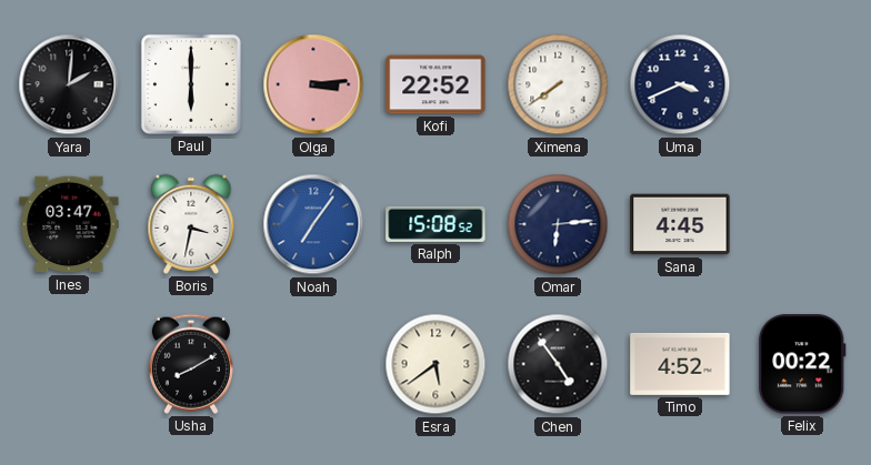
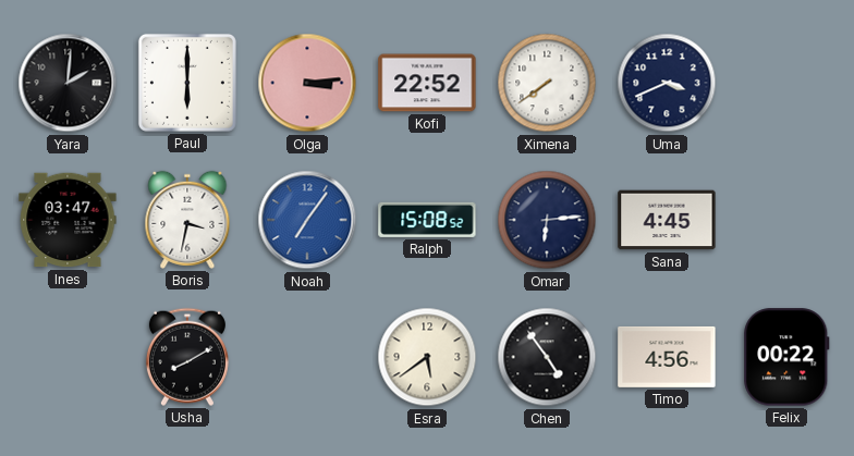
Timo: 4:52 -> 4:56
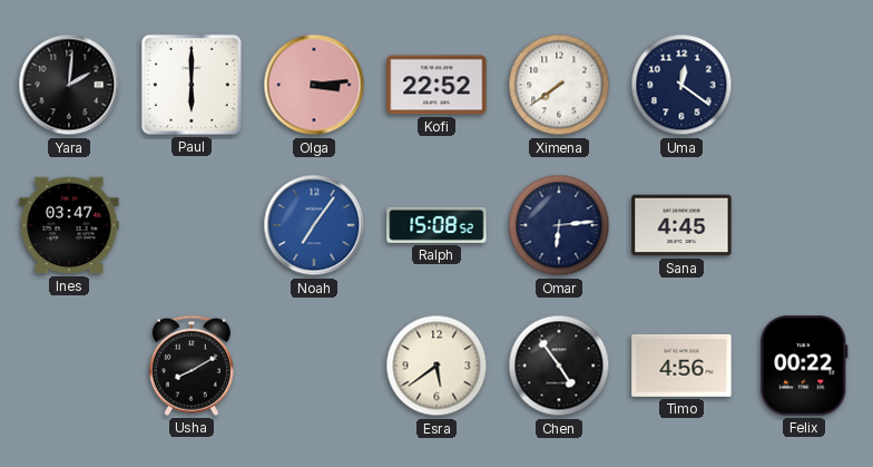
Uma: 3:41 -> 12:21
Boris: 3:32 -> none
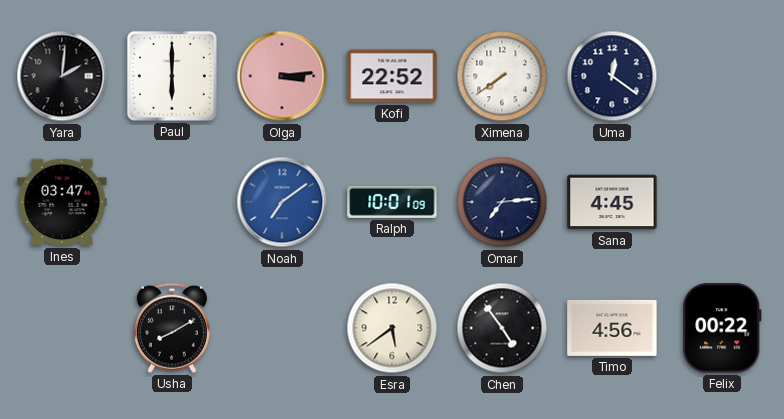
Noah: 7:06 -> 7:09
Ralph: 15:08 -> 10:01
Omar: 6:14 -> 7:14
